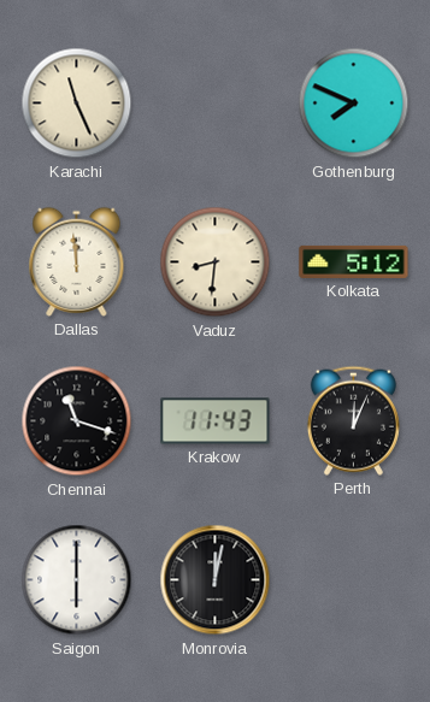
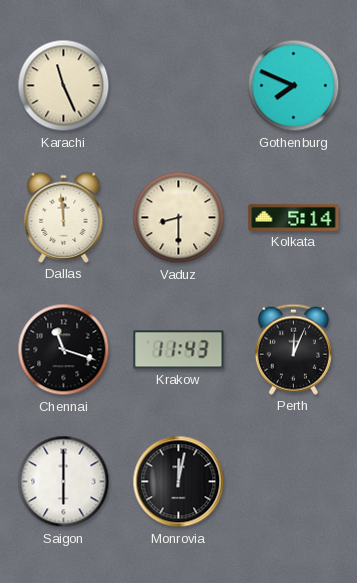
Vaduz: 8:31 -> 8:30
Kolkata: 5:12 -> 5:14
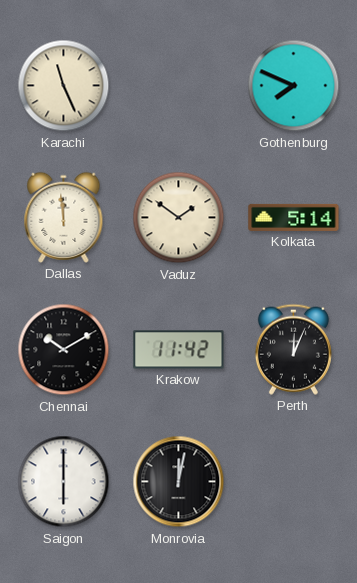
Vaduz: 8:30 -> 1:51
Chennai: 11:18 -> 10:10
Krakow: 11:43 -> 11:42
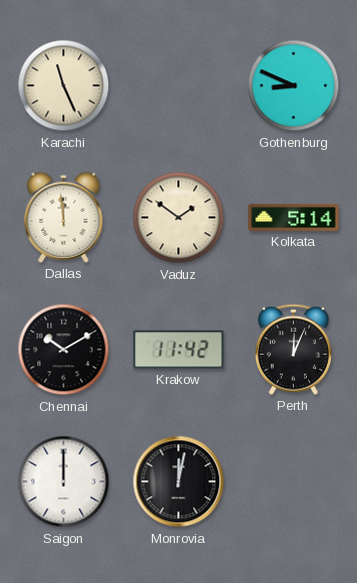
Gothenburg: 7:49 -> 8:49
Saigon: 6:00 -> 12:00
